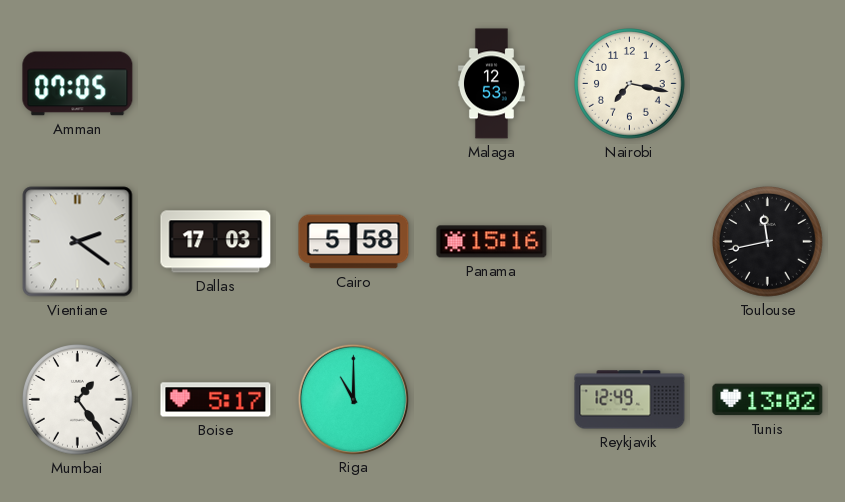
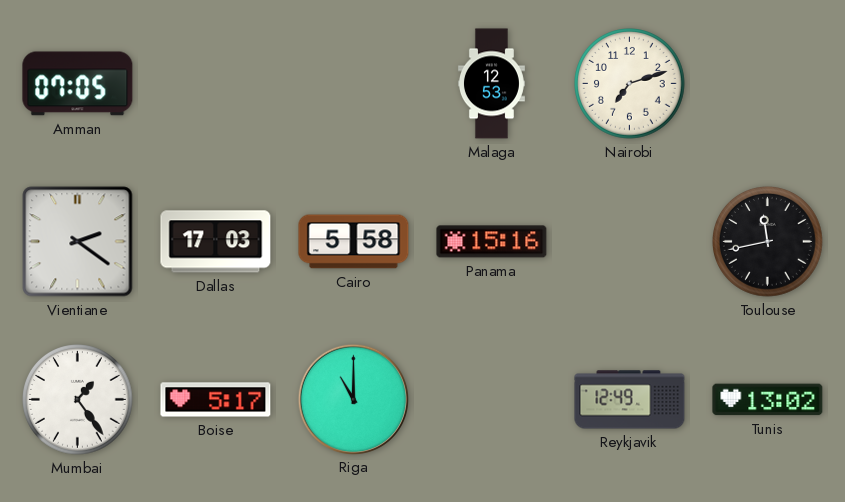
Nairobi: 7:17 -> 7:12
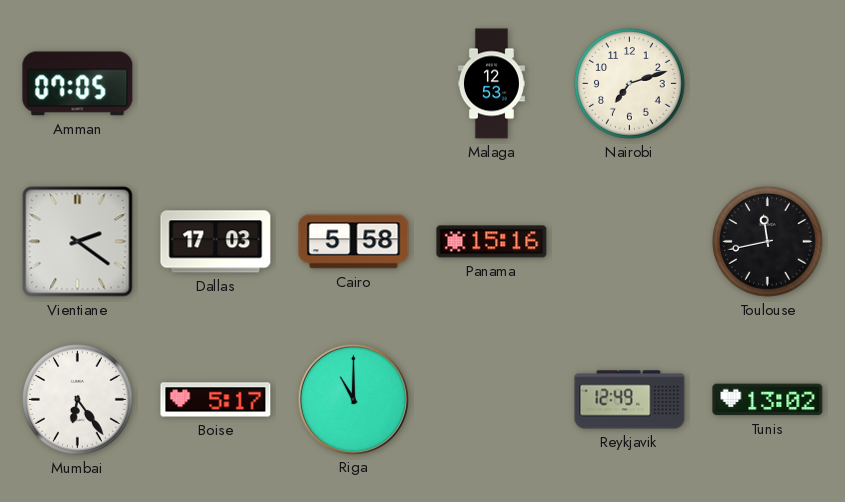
Mumbai: 1:24 -> 6:24
